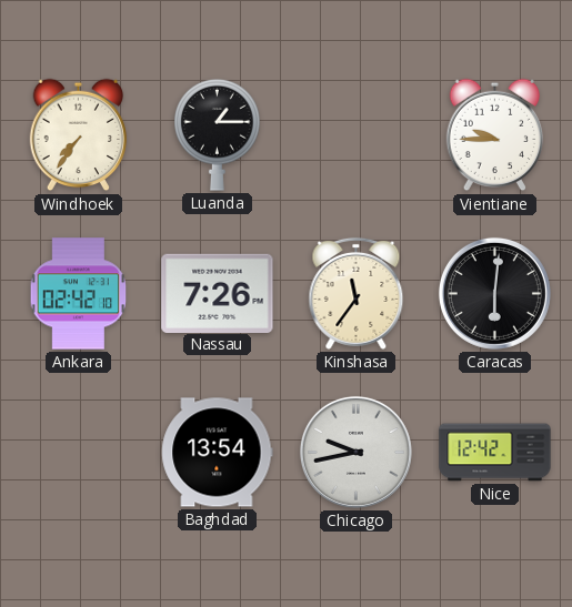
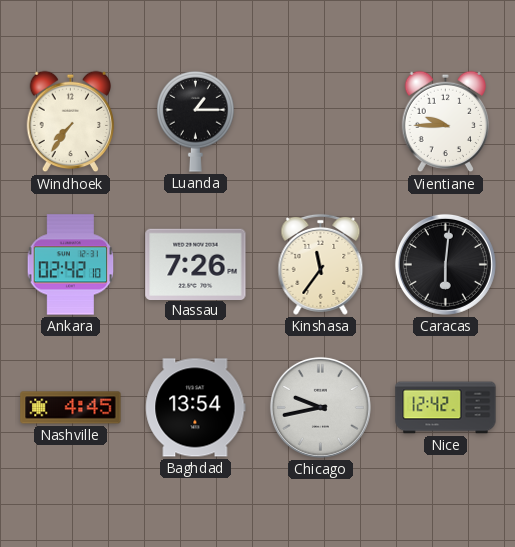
Nashville: none -> 4:45
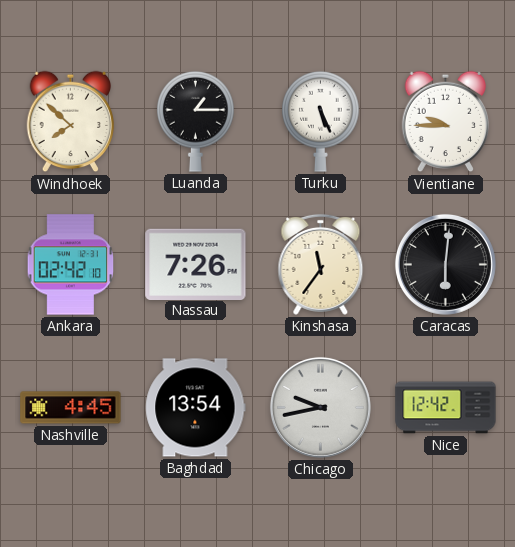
Windhoek: 7:36 -> 7:52
Turku: none -> 5:26
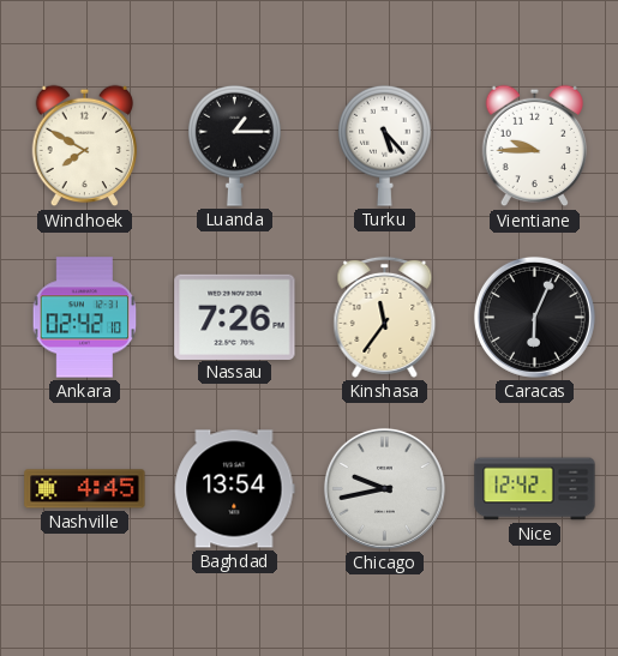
Windhoek: 7:52 -> 7:50
Turku: 5:26 -> 5:23
Caracas: 6:01 -> 6:04
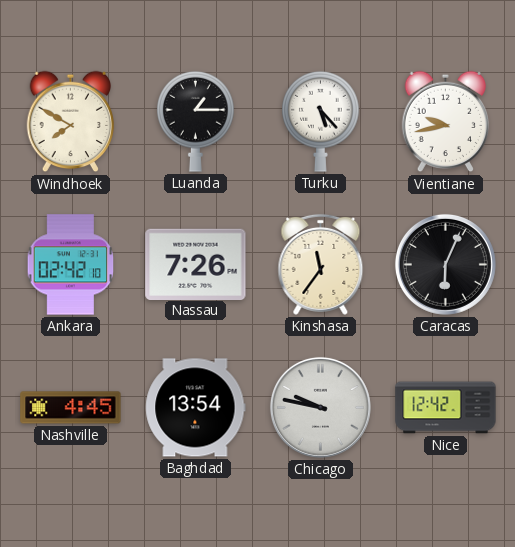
Vientiane: 9:45 -> 9:43
Chicago: 9:43 -> 9:47
